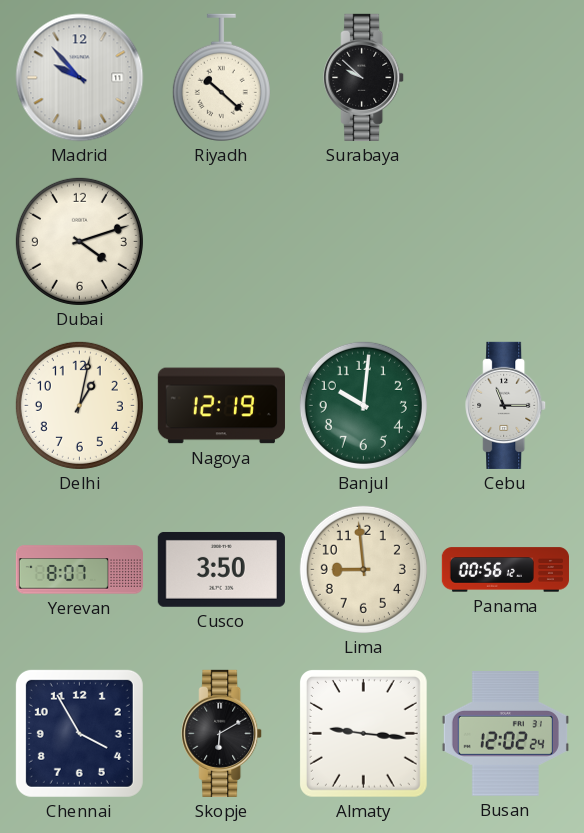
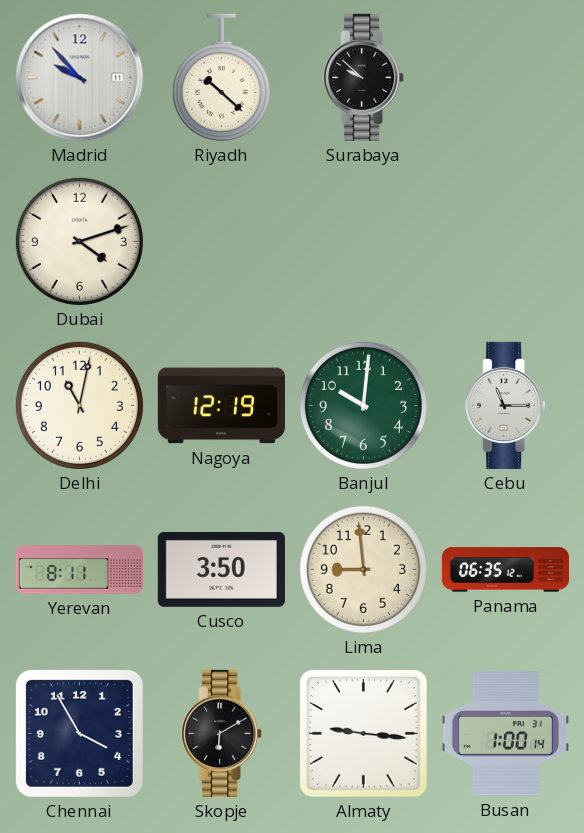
Delhi: 1:02 -> 11:02
Yerevan: 8:07 -> 8:11
Panama: 00:56 -> 06:35
Busan: 12:02 -> 1:00
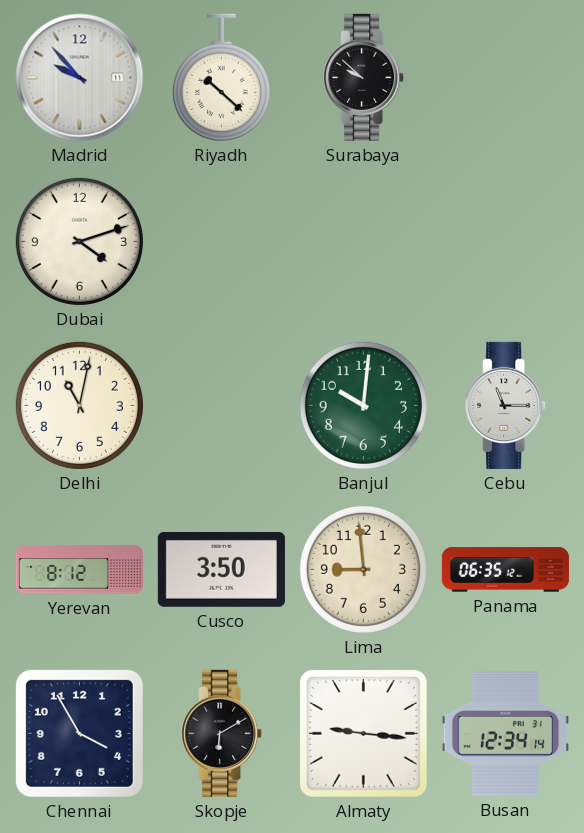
Nagoya: 12:19 -> none
Yerevan: 8:11 -> 8:12
Busan: 1:00 -> 12:34
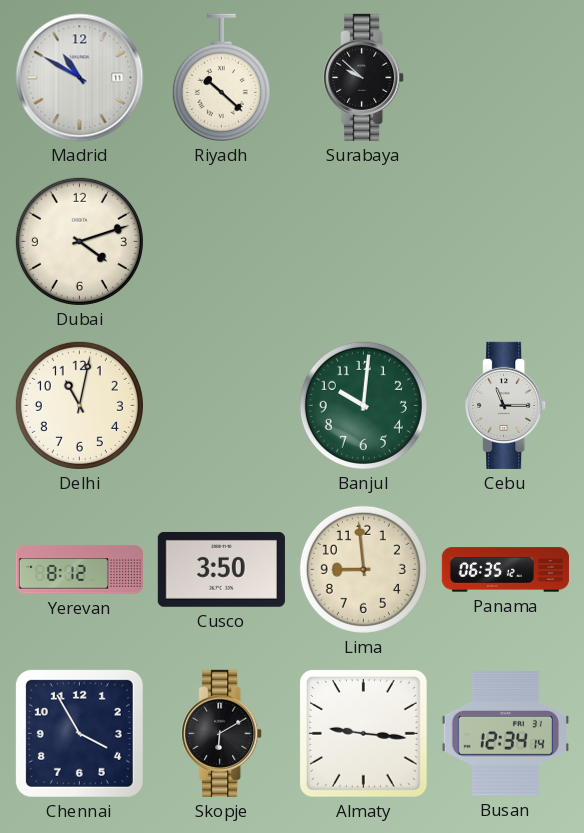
Madrid: 9:53 -> 10:50
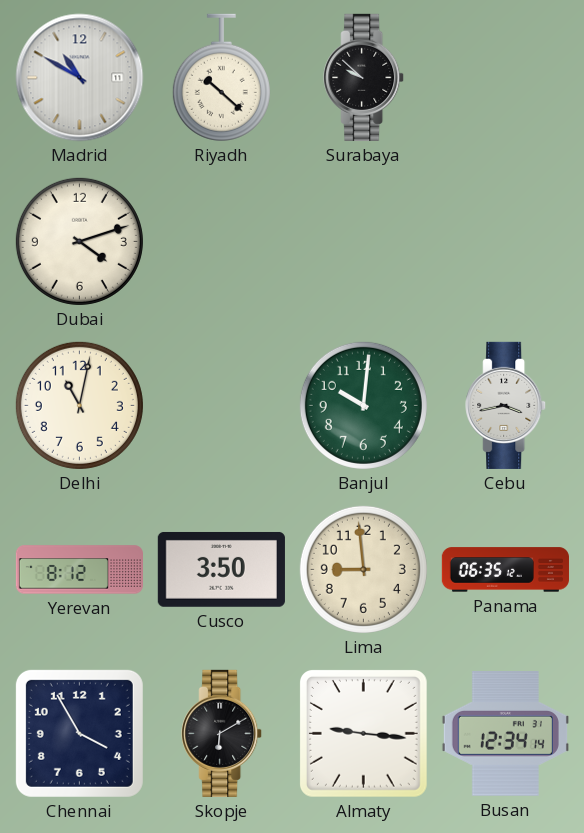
Cebu: 11:15 -> 3:43
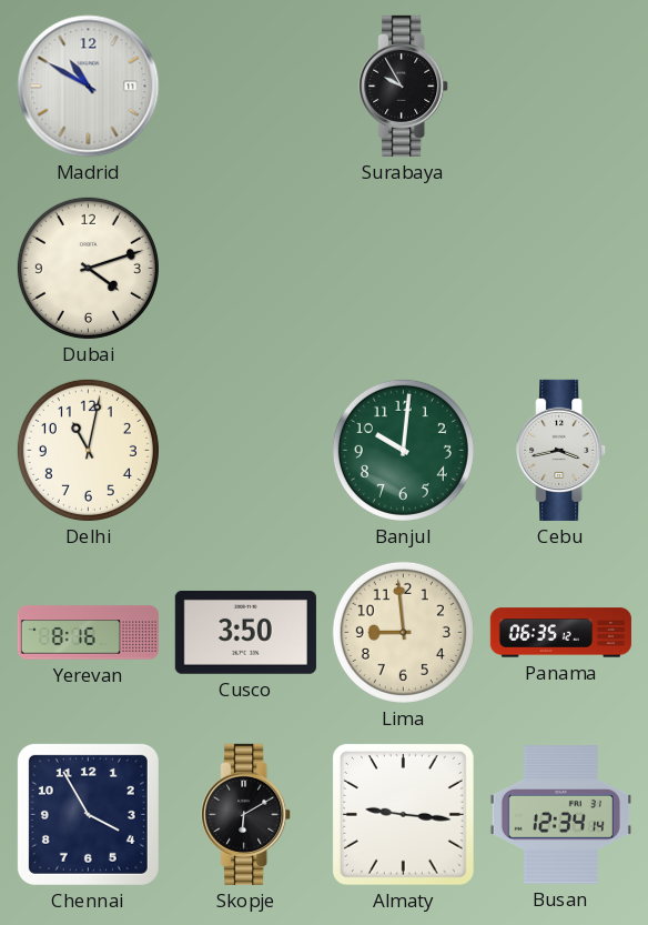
Riyadh: 10:22 -> none
Surabaya: 9:52 -> 9:55
Yerevan: 8:12 -> 8:16
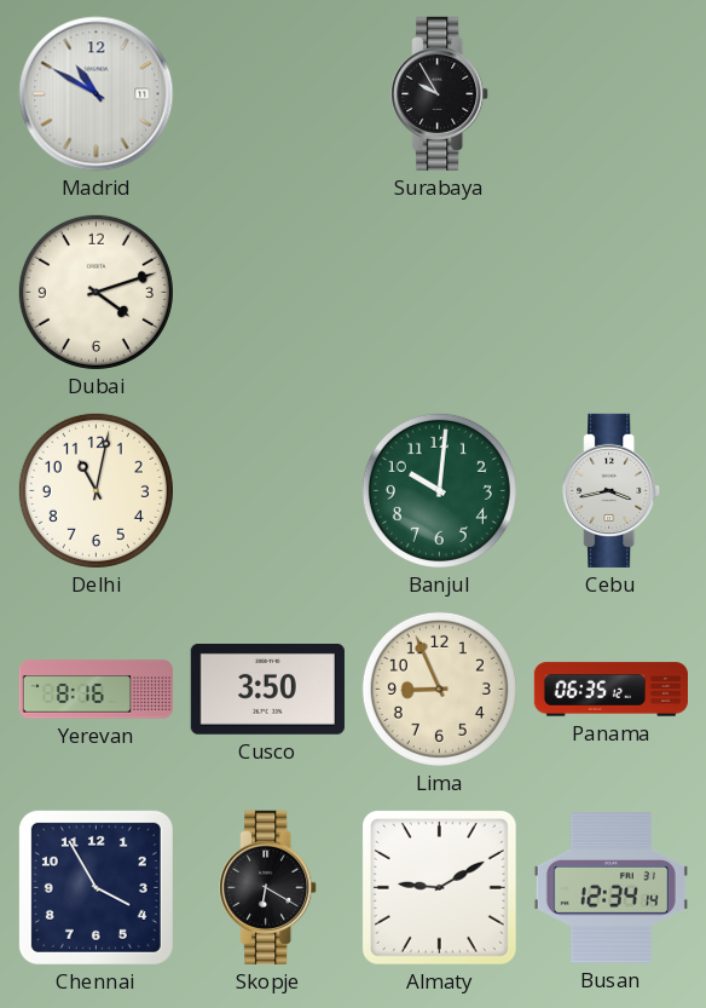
Lima: 8:59 -> 8:56
Skopje: 6:10 -> 6:20
Almaty: 9:16 -> 9:10
